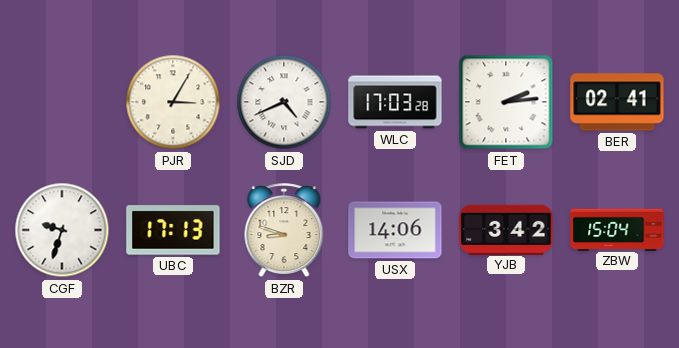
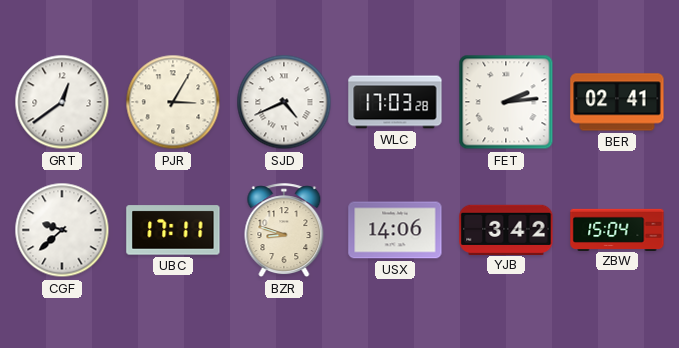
GRT: none -> 12:39
CGF: 9:33 -> 9:38
UBC: 17:13 -> 17:11
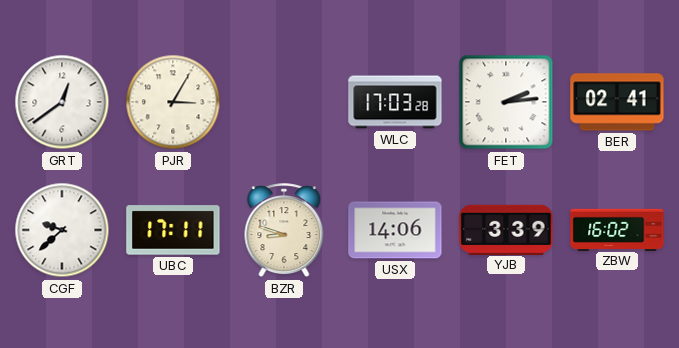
SJD: 4:41 -> none
YJB: 3:42 -> 3:39
ZBW: 15:04 -> 16:02
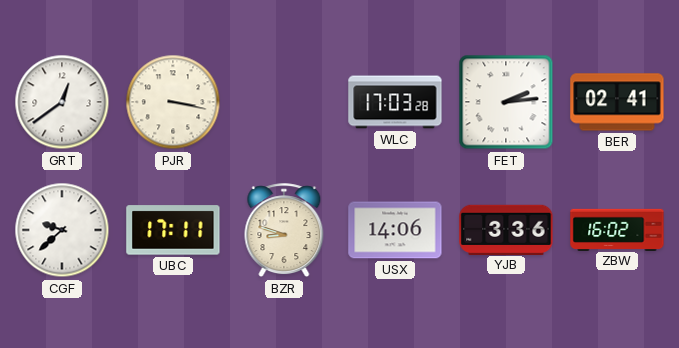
PJR: 3:05 -> 3:17
YJB: 3:39 -> 3:36
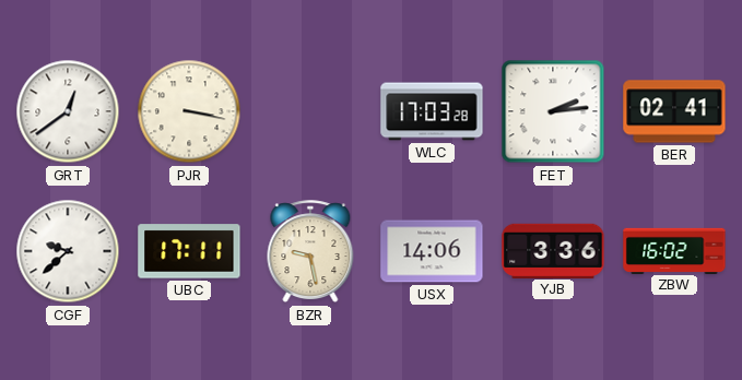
BZR: 8:48 -> 9:28
